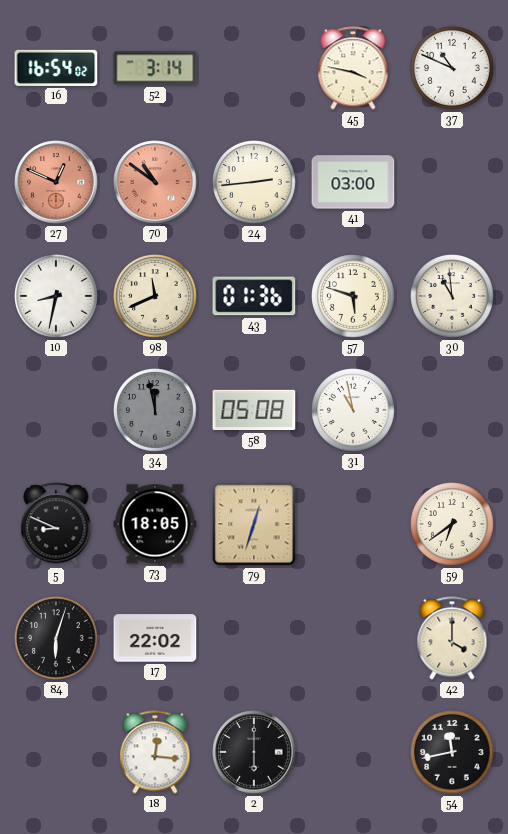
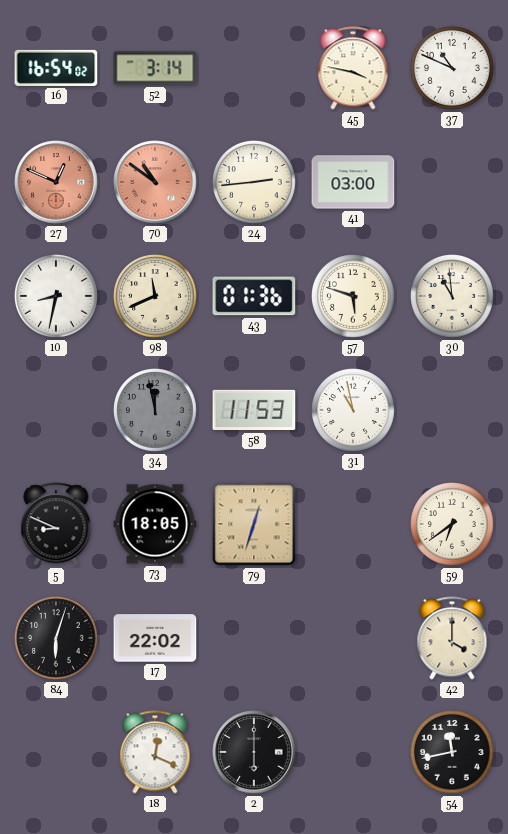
58: 05:08 -> 11:53
18: 12:16 -> 12:19
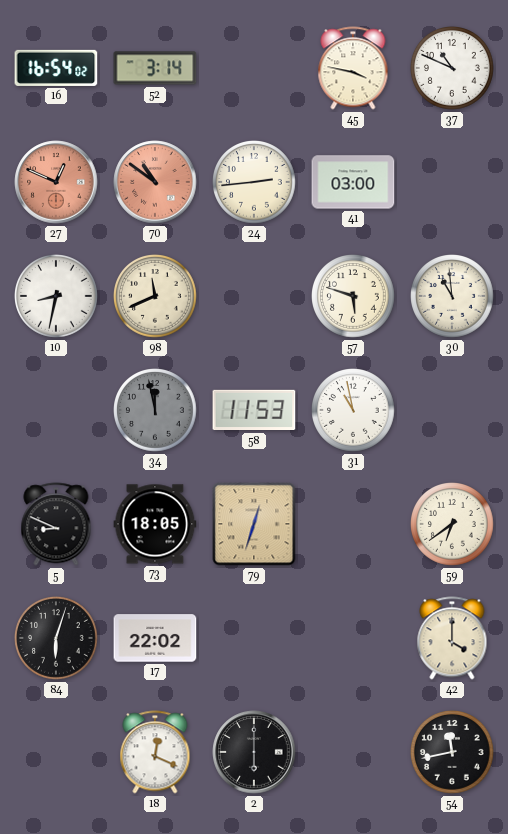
43: 01:36 -> none
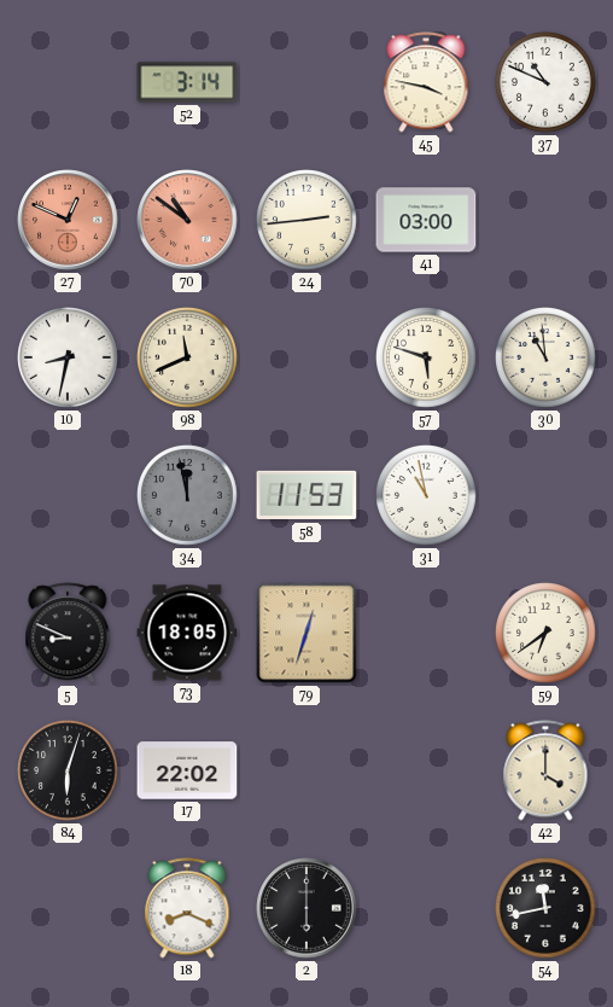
16: 16:54 -> none
18: 12:19 -> 8:19
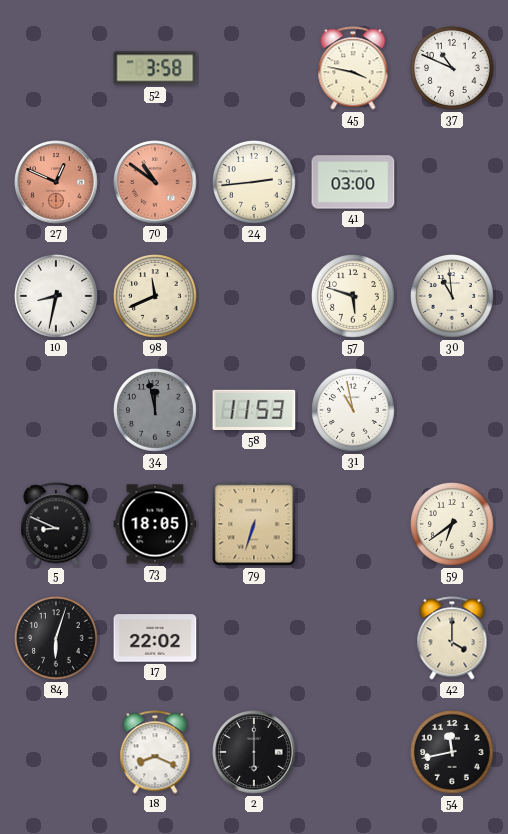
52: 3:14 -> 3:58
79: 12:33 -> 6:33
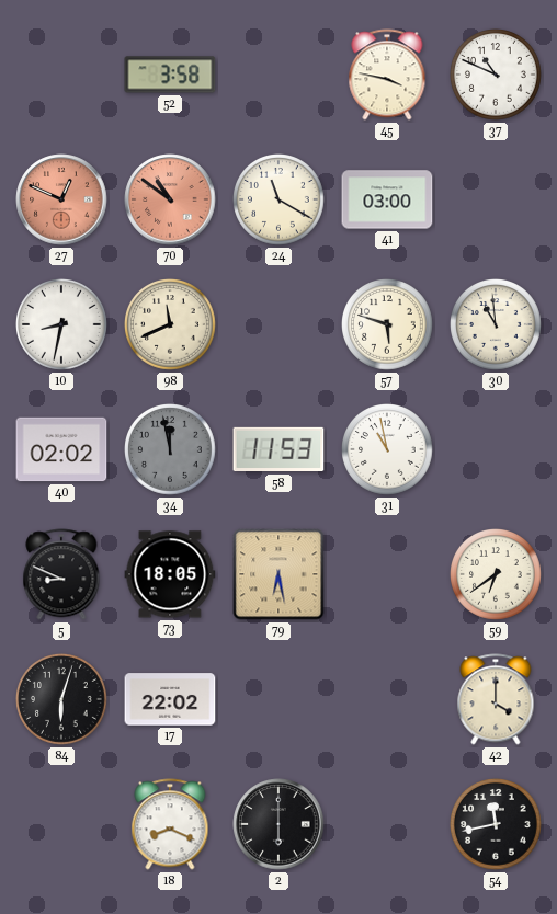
24: 2:44 -> 11:20
40: none -> 02:02
79: 6:33 -> 6:28
